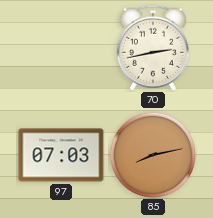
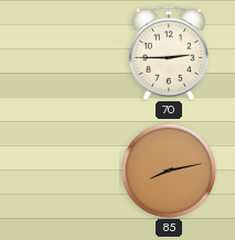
70: 2:43 -> 2:45
97: 07:03 -> none
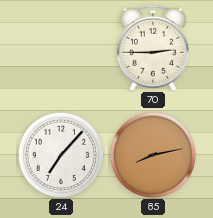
24: none -> 7:07
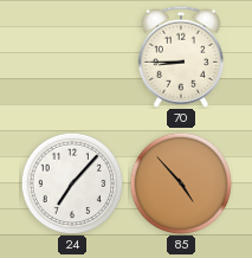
70: 2:45 -> 8:45
85: 8:13 -> 4:53
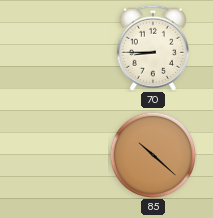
24: 7:07 -> none
85: 4:53 -> 10:22
